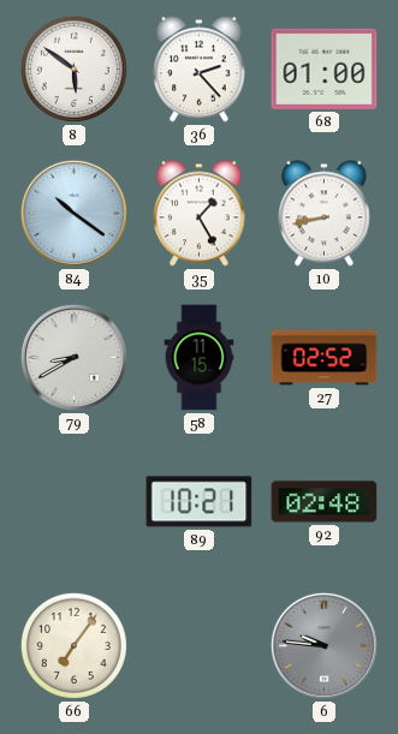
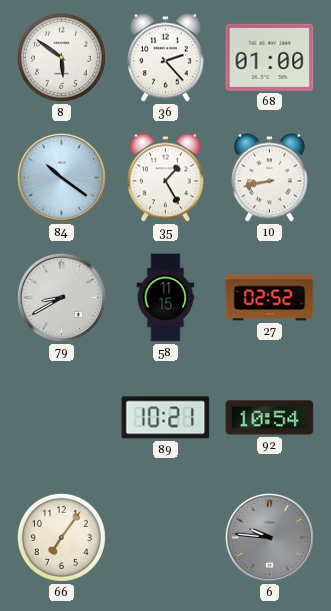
92: 02:48 -> 10:54
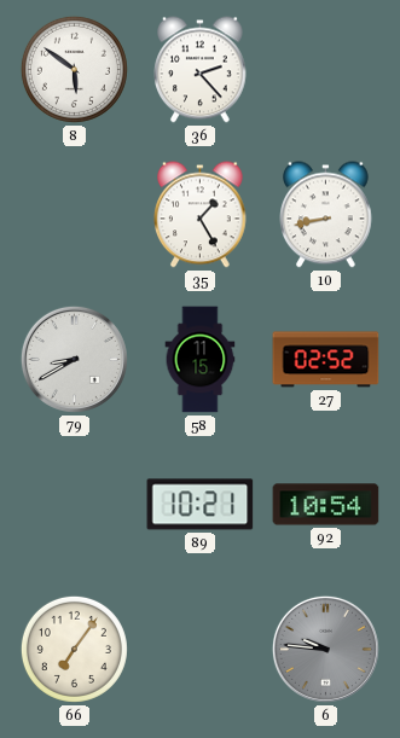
68: 01:00 -> none
84: 10:21 -> none
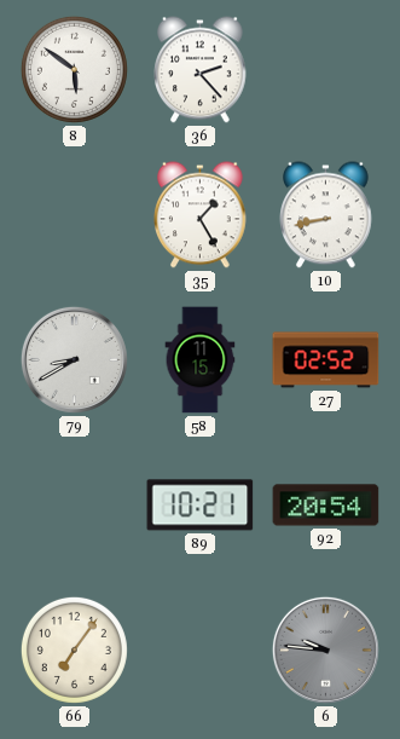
92: 10:54 -> 20:54
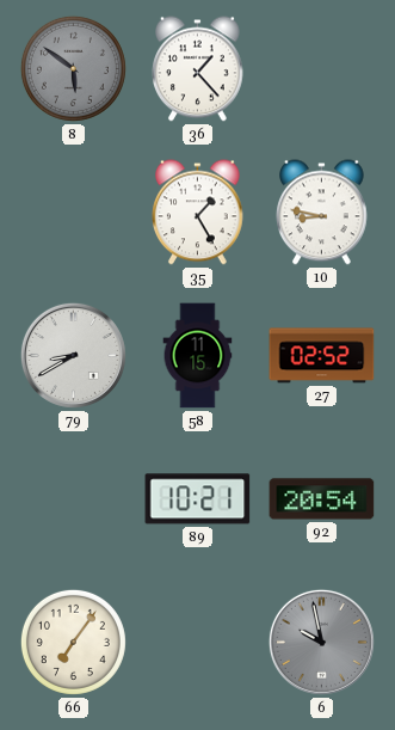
8 dial: white -> grey
36: 2:23 -> 1:23
10: 8:43 -> 8:47
6: 9:46 -> 9:58
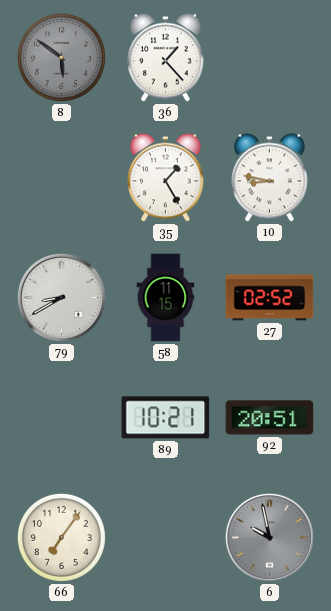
92: 20:54 -> 20:51
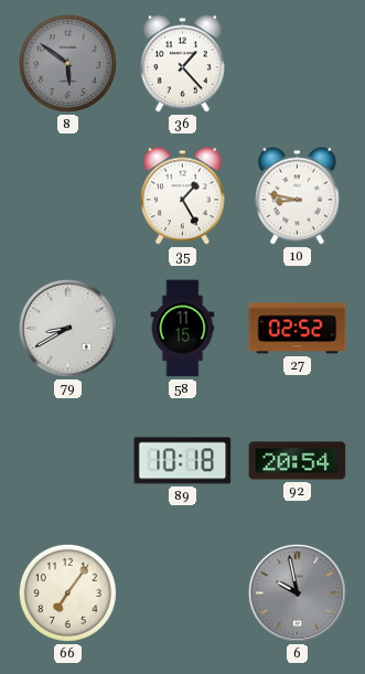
89: 10:21 -> 10:18
92: 20:51 -> 20:54
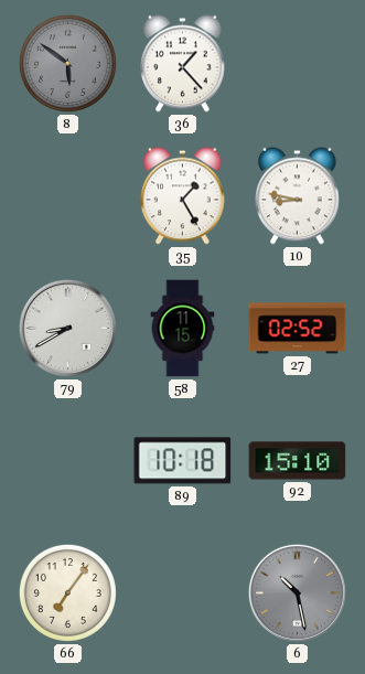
92: 20:54 -> 15:10
6: 9:58 -> 10:28
